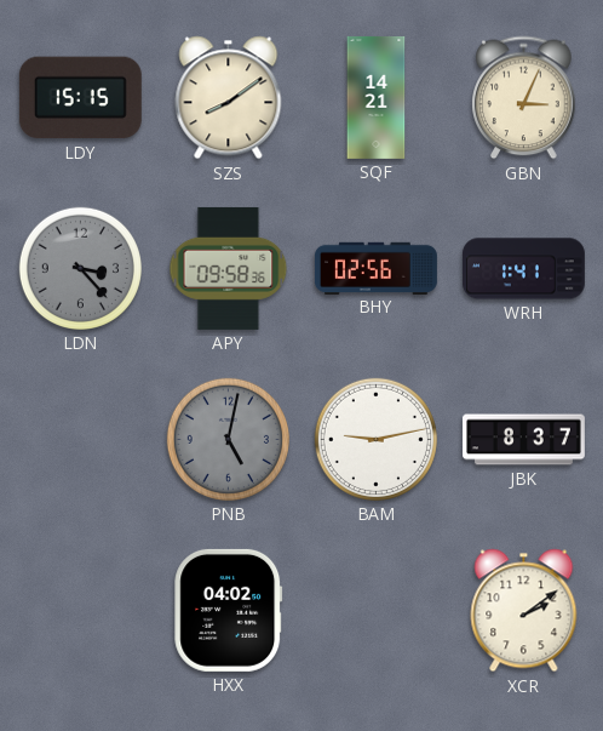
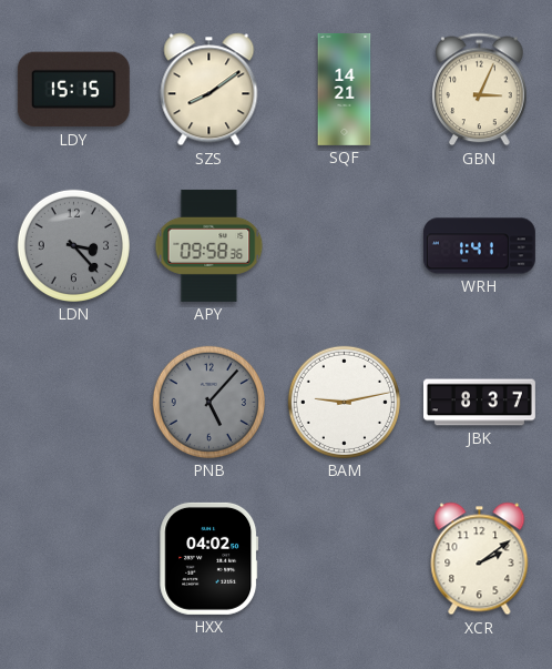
BHY: 02:56 -> none
PNB: 5:02 -> 5:07
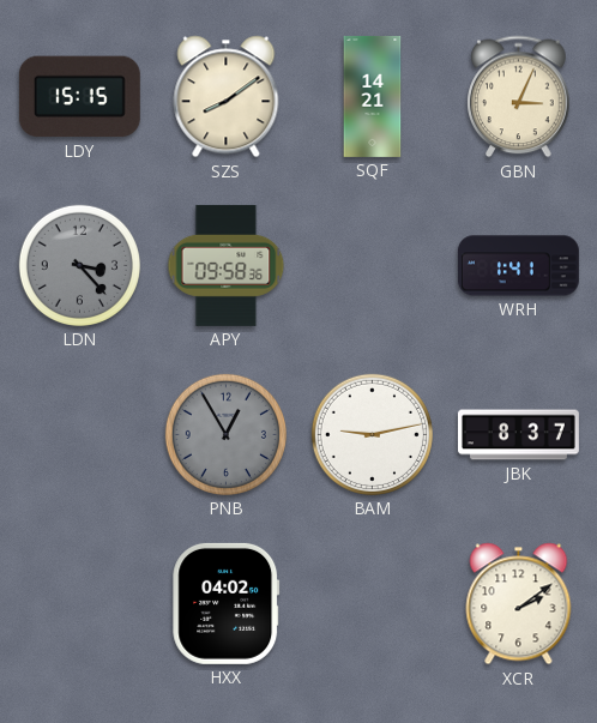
PNB: 5:07 -> 12:55
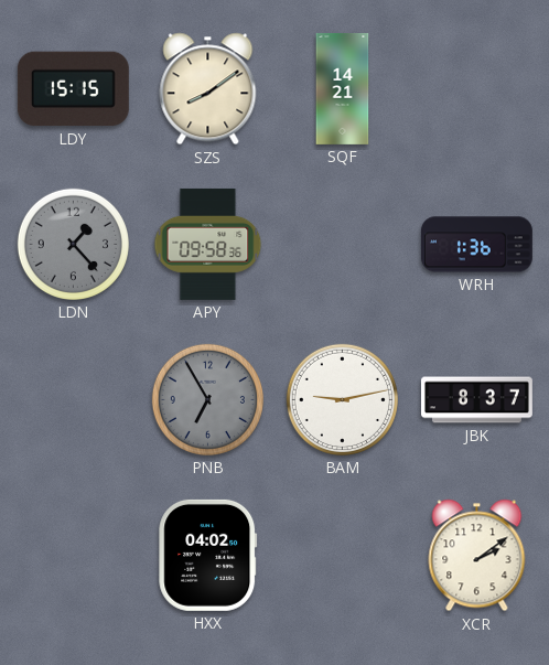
GBN: 3:04 -> none
LDN: 3:23 -> 1:23
WRH: 1:41 -> 1:36
PNB: 12:55 -> 6:55
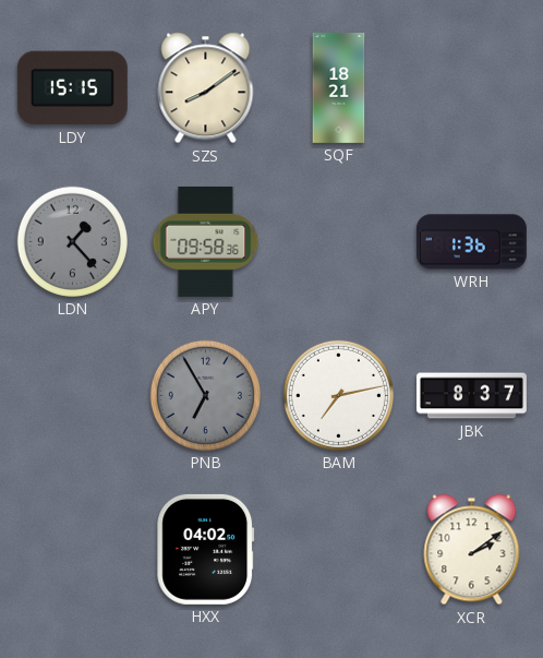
SQF: 14:21 -> 18:21
BAM: 9:13 -> 7:13
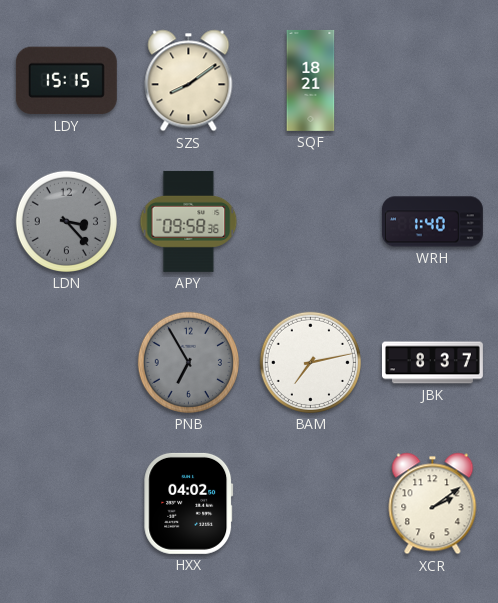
LDN: 1:23 -> 3:23
WRH: 1:36 -> 1:40
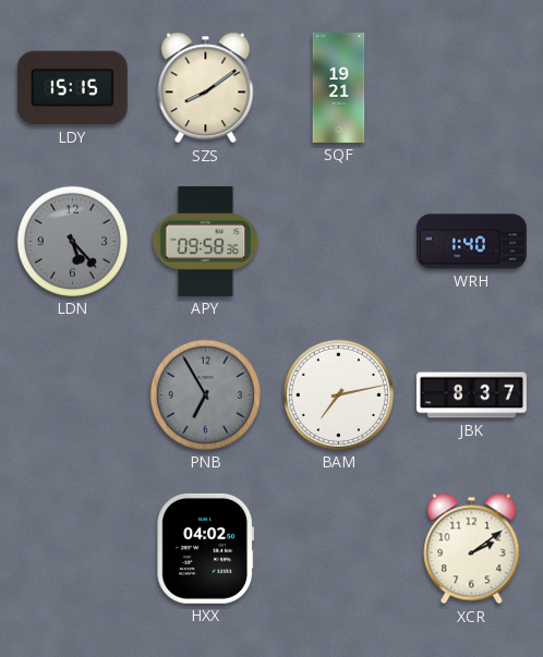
SQF: 18:21 -> 19:21
LDN: 3:23 -> 5:23
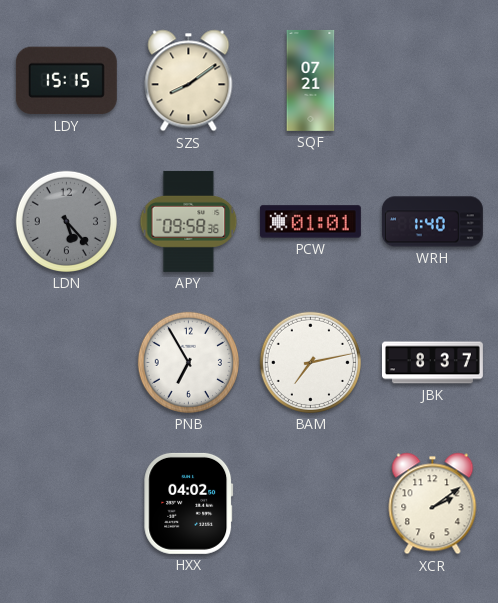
SQF: 19:21 -> 07:21
PCW: none -> 01:01
PNB dial: grey -> white
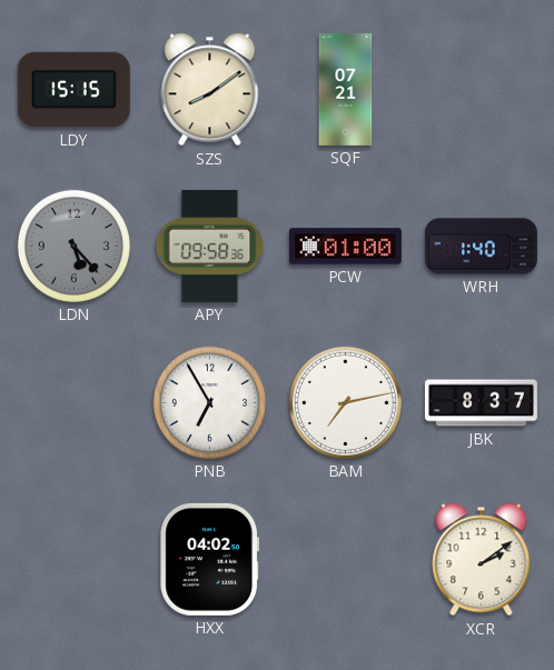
PCW: 01:01 -> 01:00
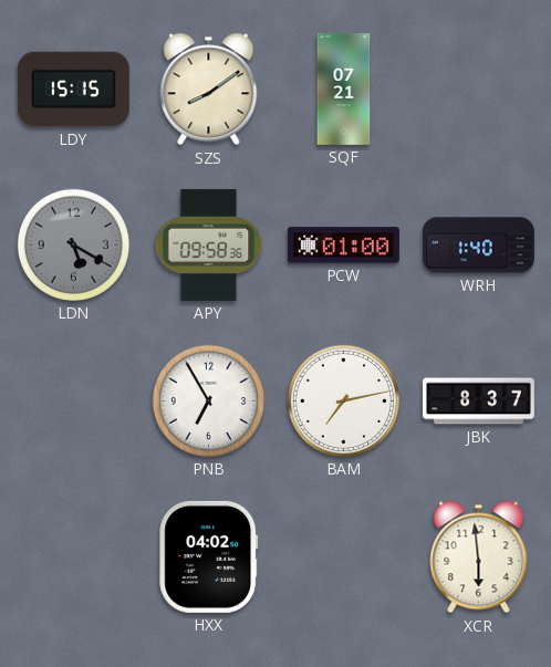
LDN: 5:23 -> 5:20
XCR: 2:09 -> 5:59
